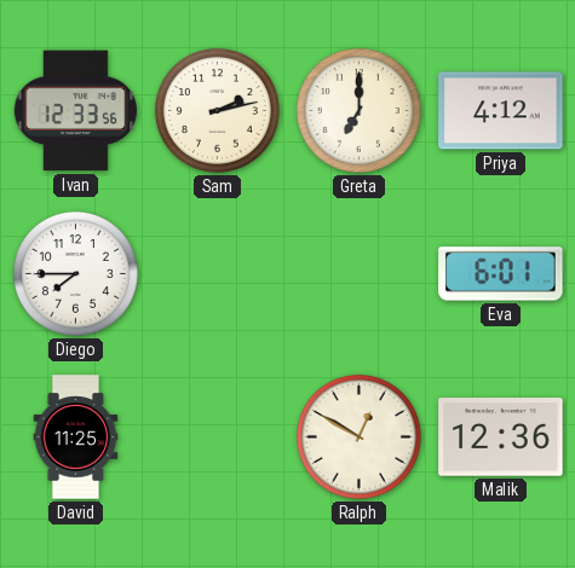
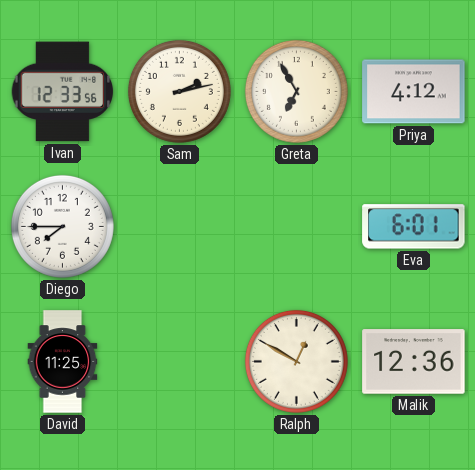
Greta: 7:00 -> 6:55
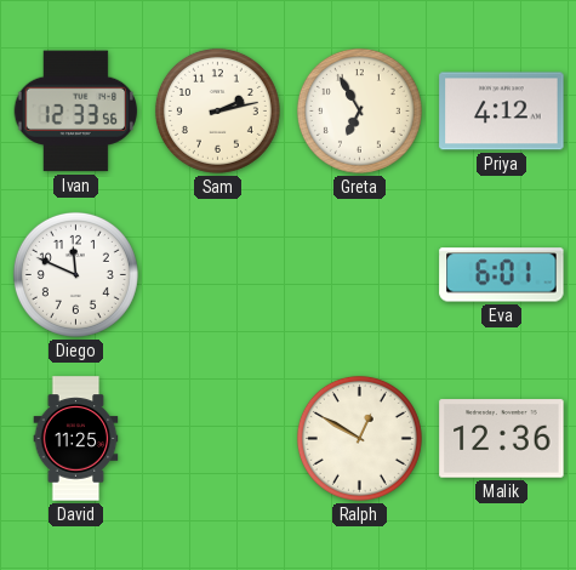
Diego: 7:45 -> 11:49
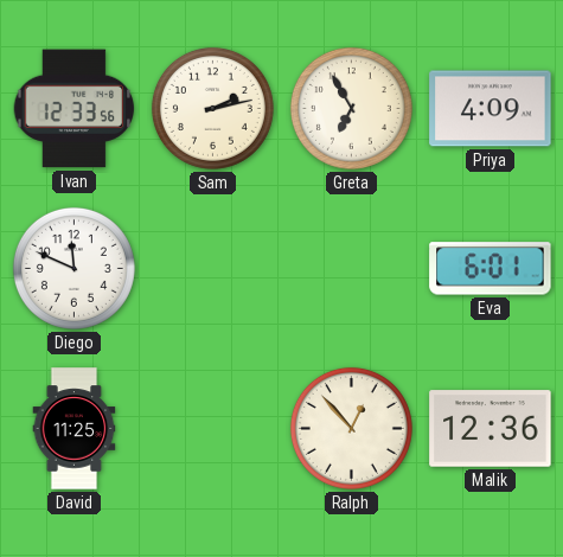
Priya: 4:12 -> 4:09
Ralph: 12:50 -> 12:53
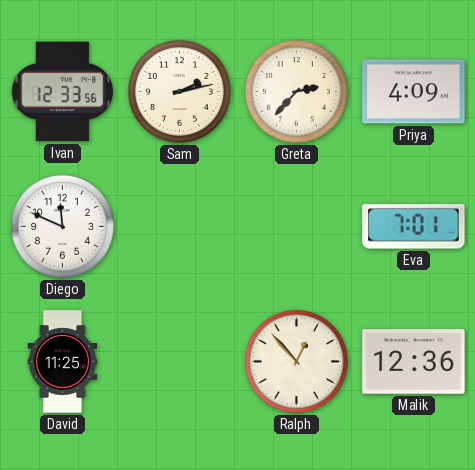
Greta: 6:55 -> 2:37
Eva: 6:01 -> 7:01
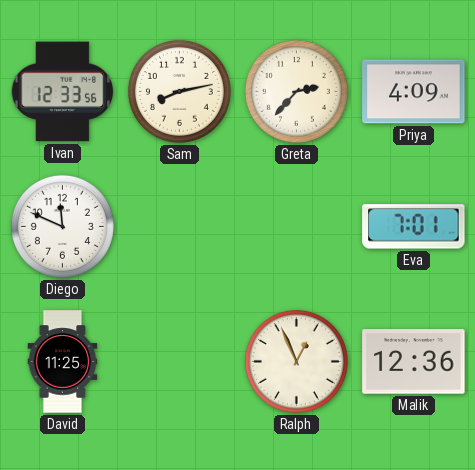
Sam: 2:13 -> 8:13
Ralph: 12:53 -> 12:56
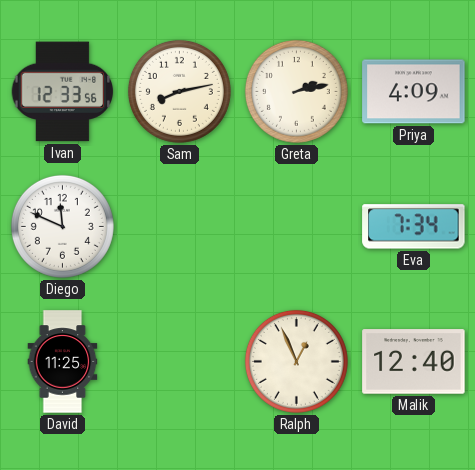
Greta: 2:37 -> 2:13
Eva: 7:01 -> 7:34
Malik: 12:36 -> 12:40
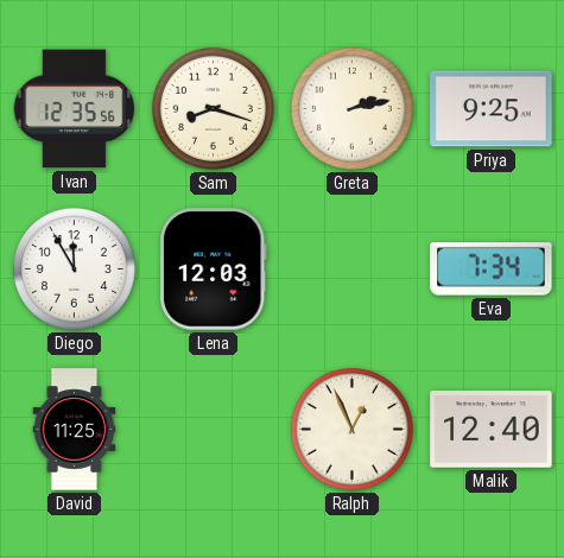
Ivan: 12:33 -> 12:35
Sam: 8:13 -> 8:18
Priya: 4:09 -> 9:25
Diego: 11:49 -> 11:55
Lena: none -> 12:03
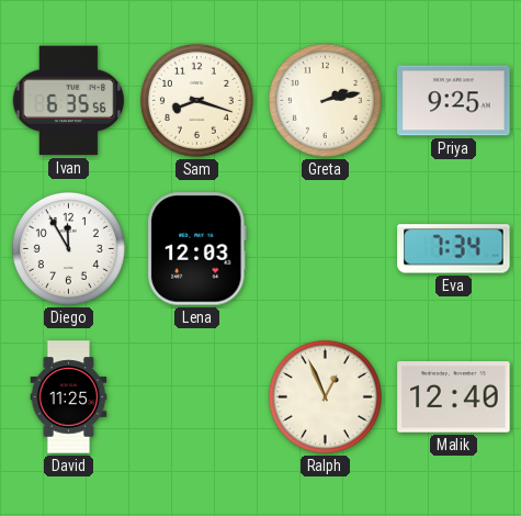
Ivan: 12:35 -> 6:35
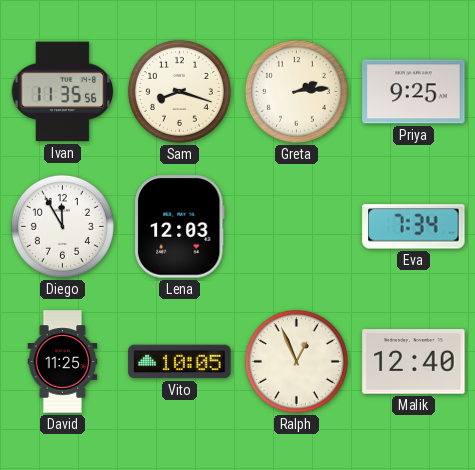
Ivan: 6:35 -> 11:35
Greta: 2:13 -> 2:14
Vito: none -> 10:05
